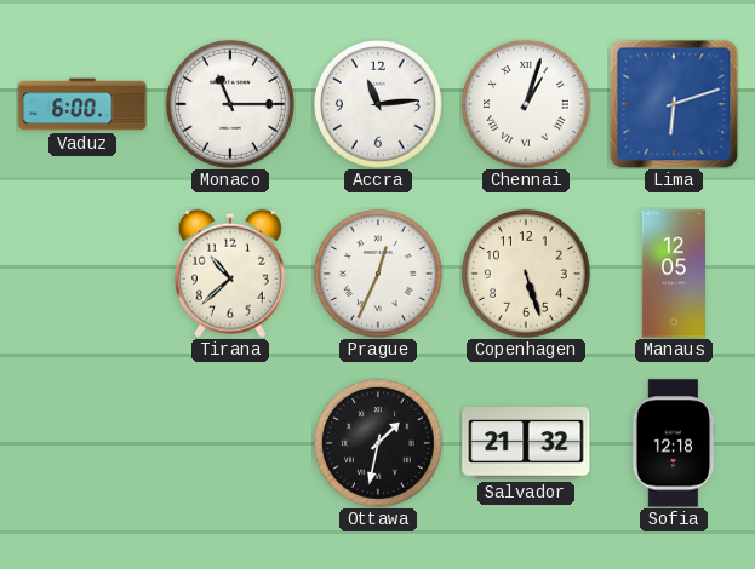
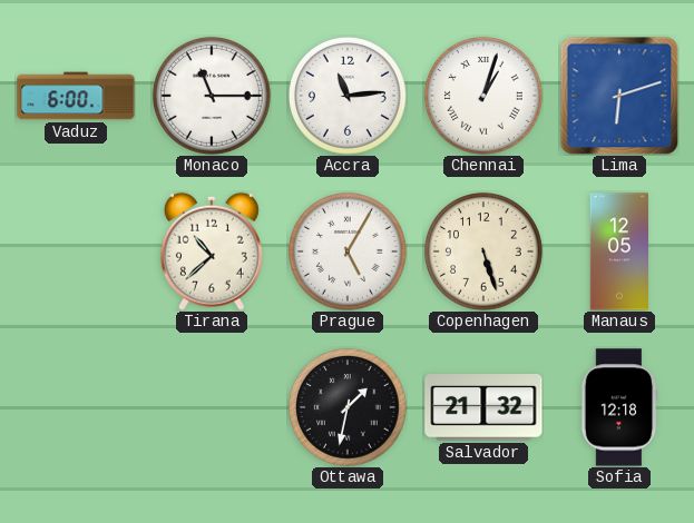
Prague: 12:34 -> 5:05
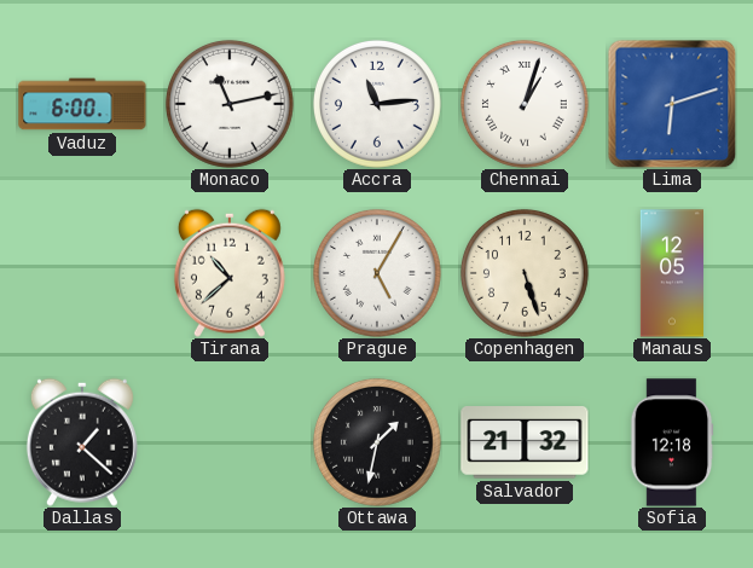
Monaco: 11:15 -> 11:13
Dallas: none -> 1:22
